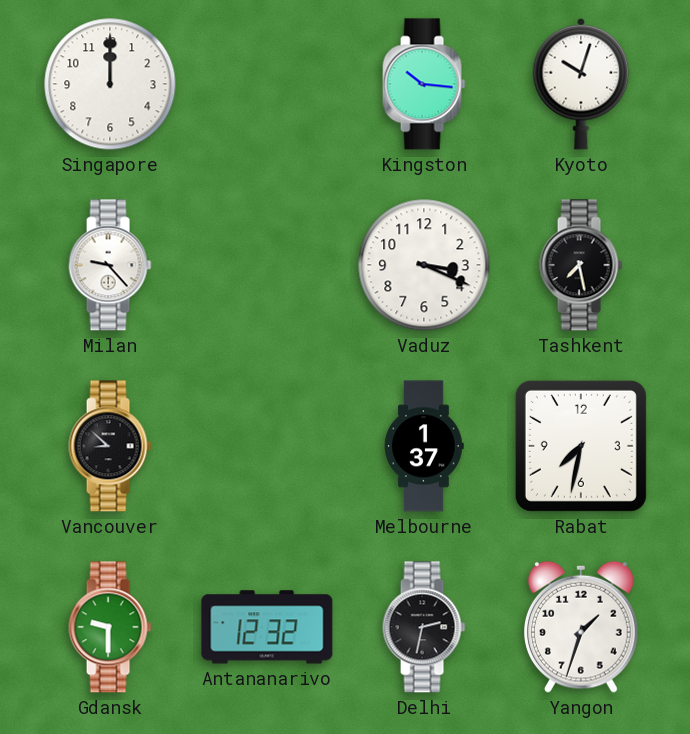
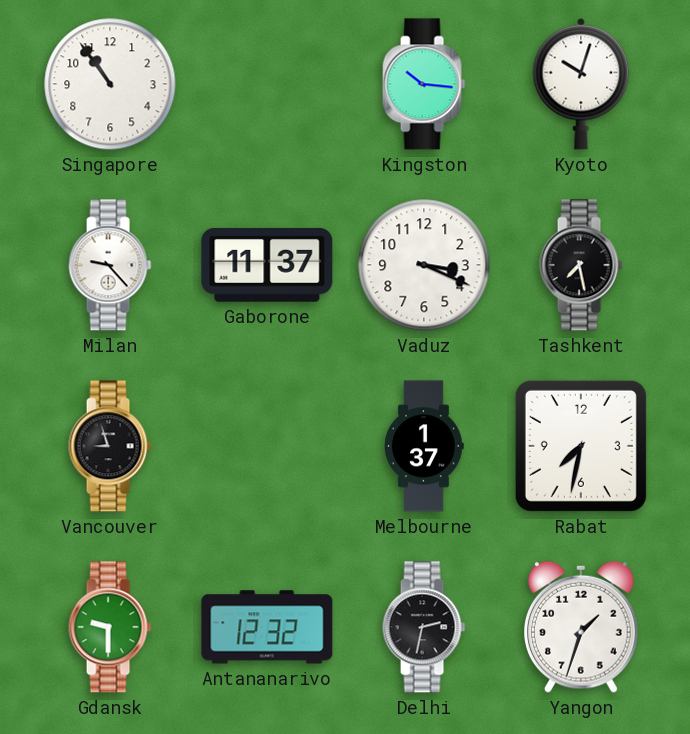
Singapore: 12:00 -> 10:54
Gaborone: none -> 11:37
Vancouver: 8:52 -> 8:57
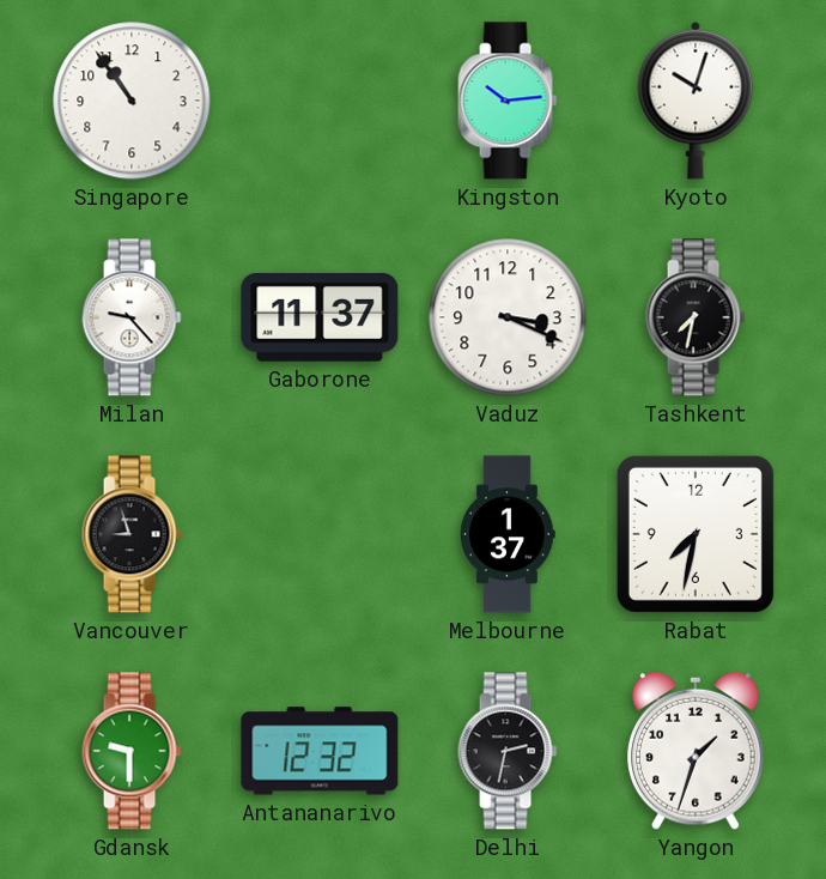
Kingston: 10:16 -> 10:14
Tashkent: 7:28 -> 7:32
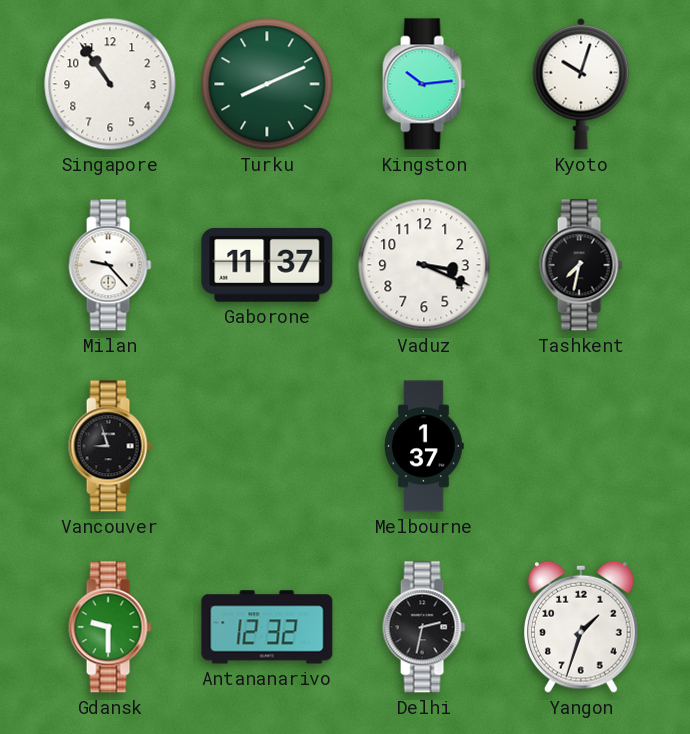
Turku: none -> 8:11
Rabat: 7:32 -> none
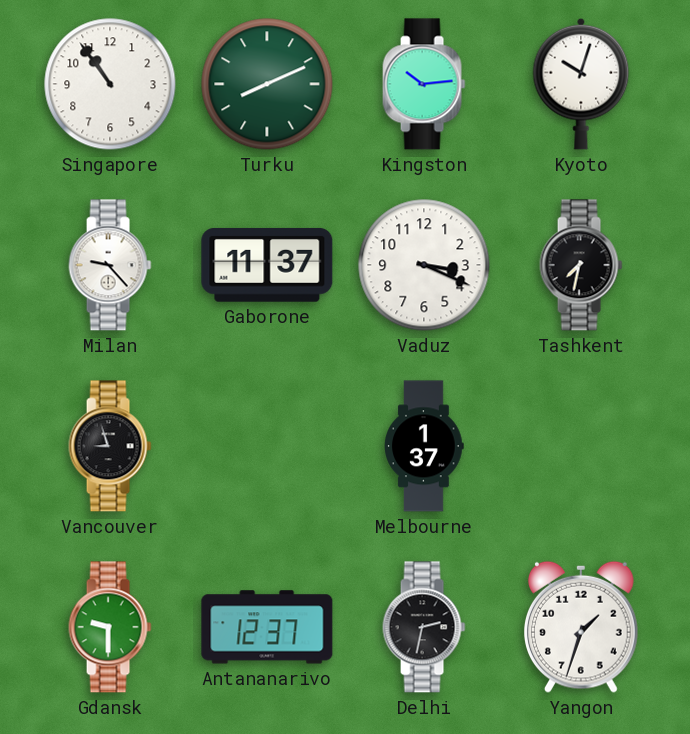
Antananarivo: 12:32 -> 12:37
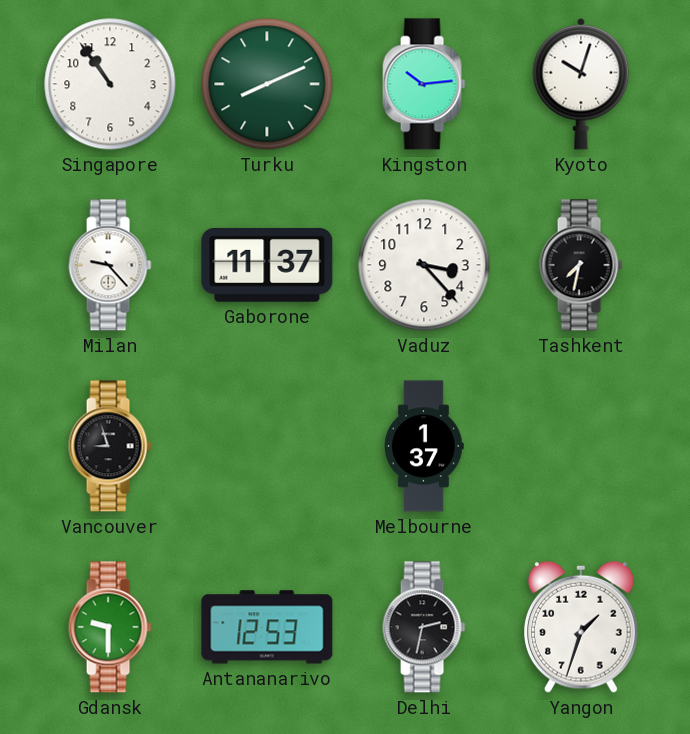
Vaduz: 3:19 -> 3:23
Antananarivo: 12:37 -> 12:53
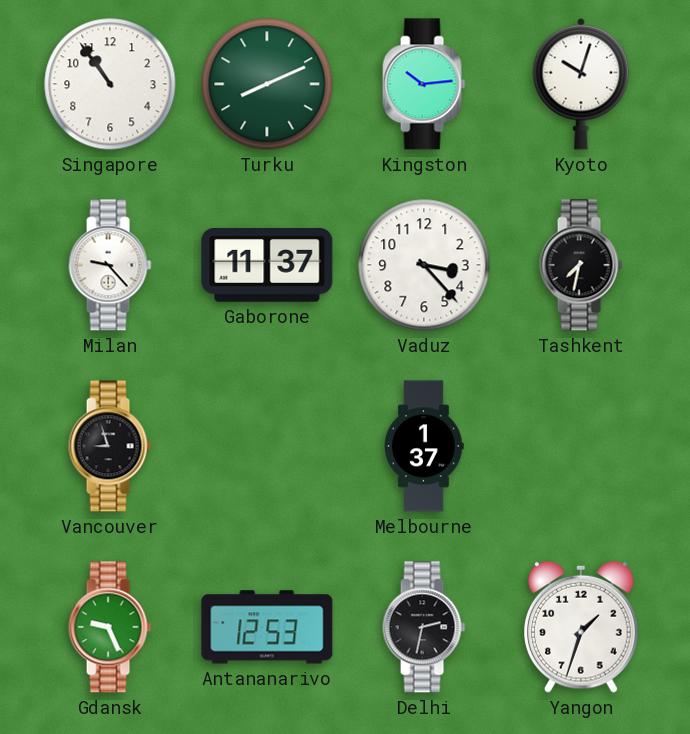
Gdansk: 9:30 -> 9:26
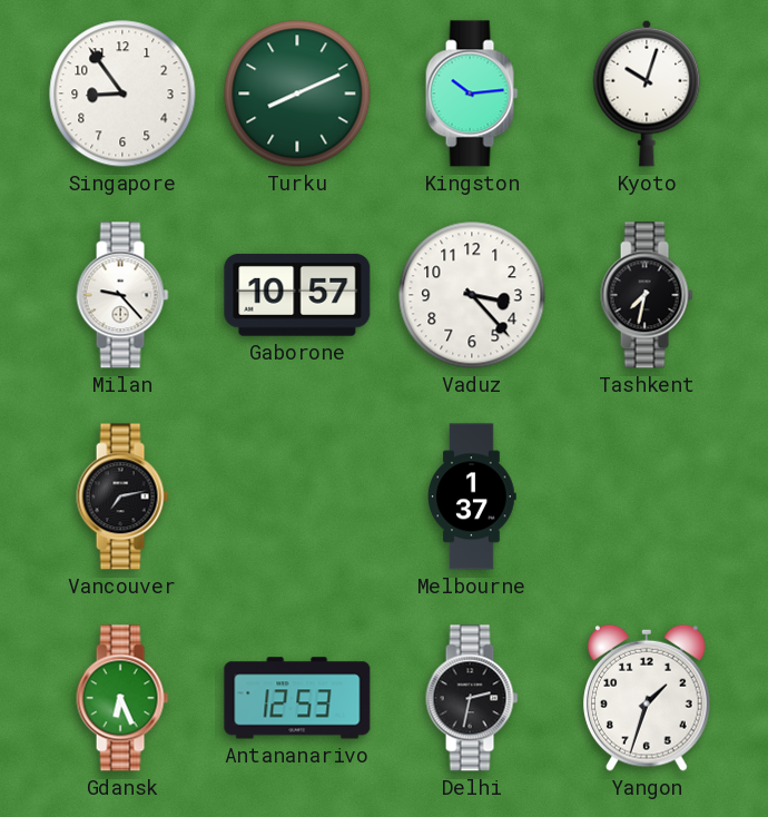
Singapore: 10:54 -> 8:54
Gaborone: 11:37 -> 10:57
Vancouver: 8:57 -> 7:13
Gdansk: 9:26 -> 6:26
